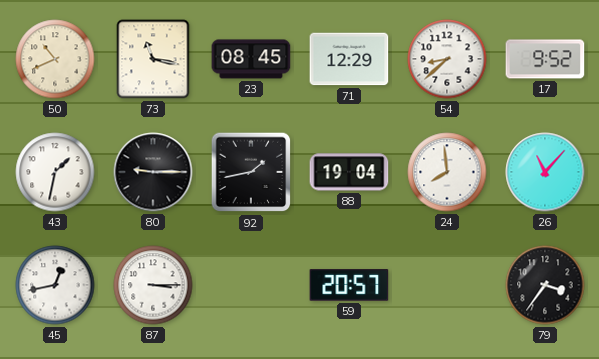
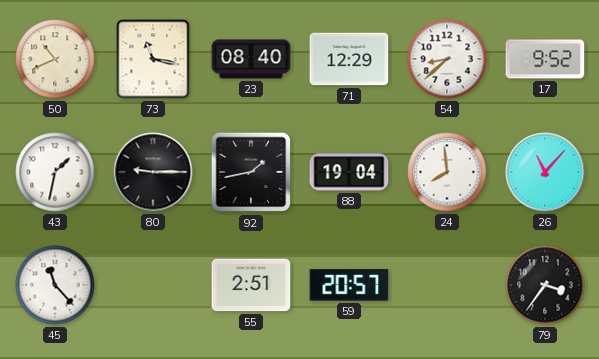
23: 08:45 -> 08:40
45: 12:43 -> 11:23
87: 3:15 -> none
55: none -> 2:51
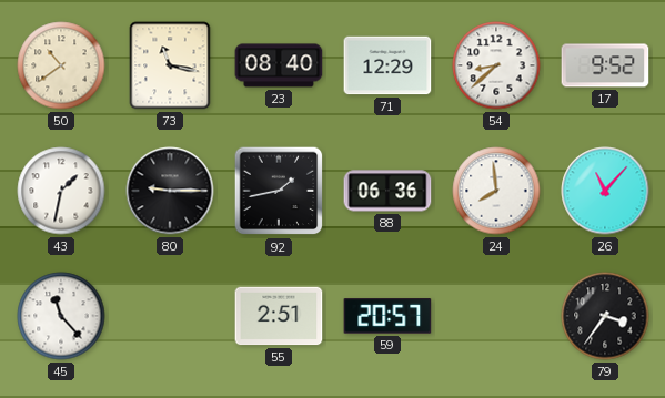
50: 10:41 -> 10:39
88: 19:04 -> 06:36
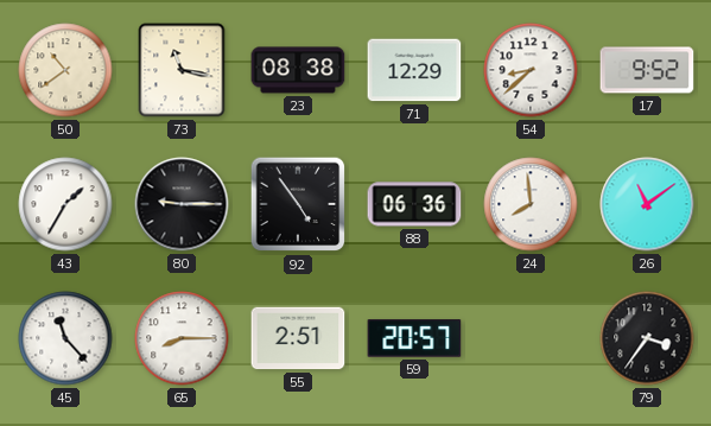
23: 08:40 -> 08:38
43: 1:32 -> 1:35
92: 1:43 -> 4:54
26: 11:07 -> 11:09
65: none -> 8:15
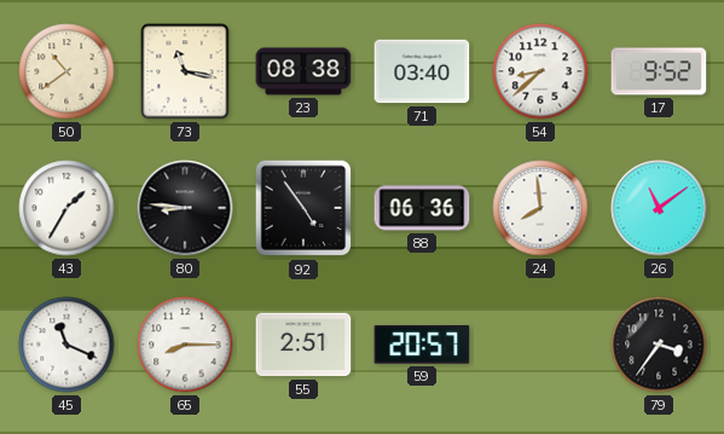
71: 12:29 -> 03:40
80: 9:15 -> 8:46
45: 11:23 -> 11:19
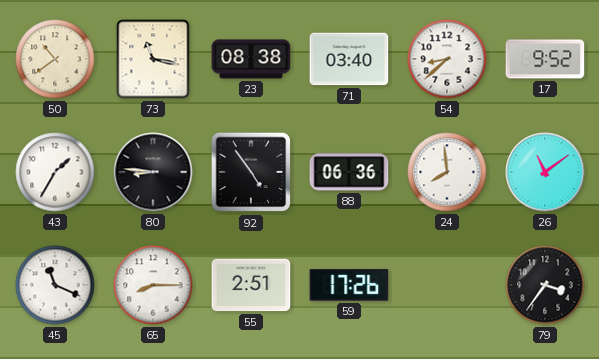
59: 20:57 -> 17:26
